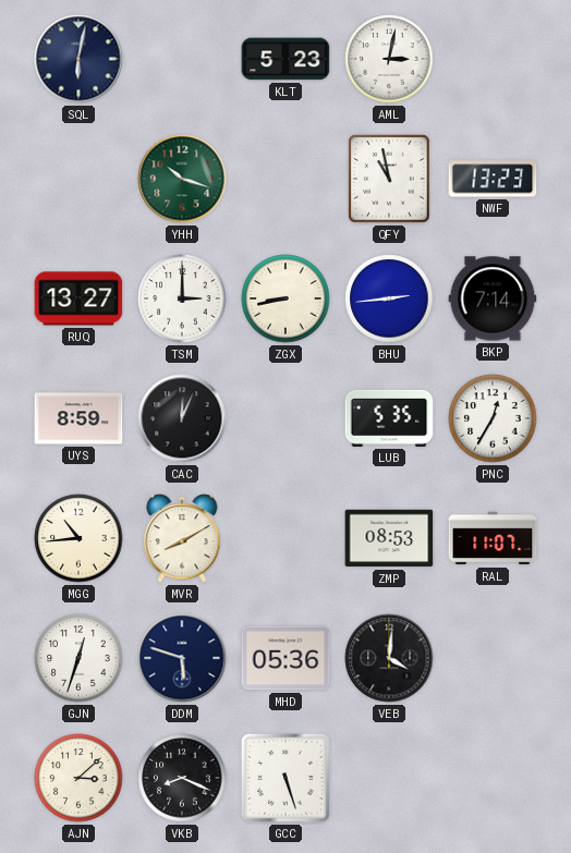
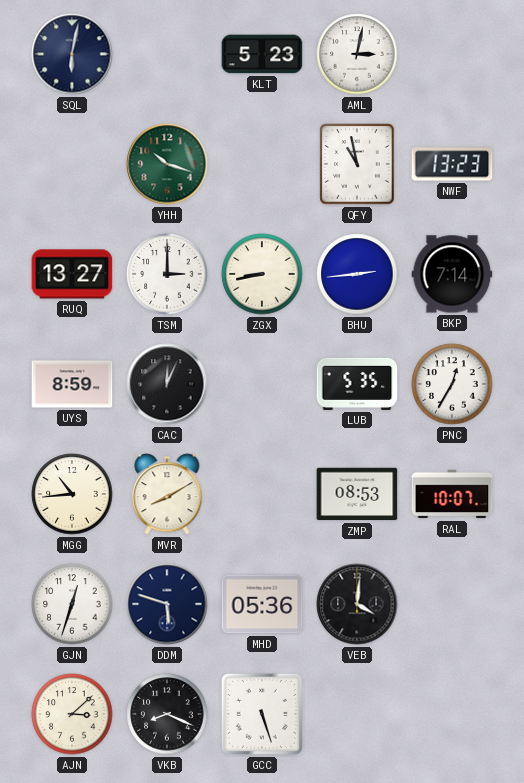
RAL: 11:07 -> 10:07
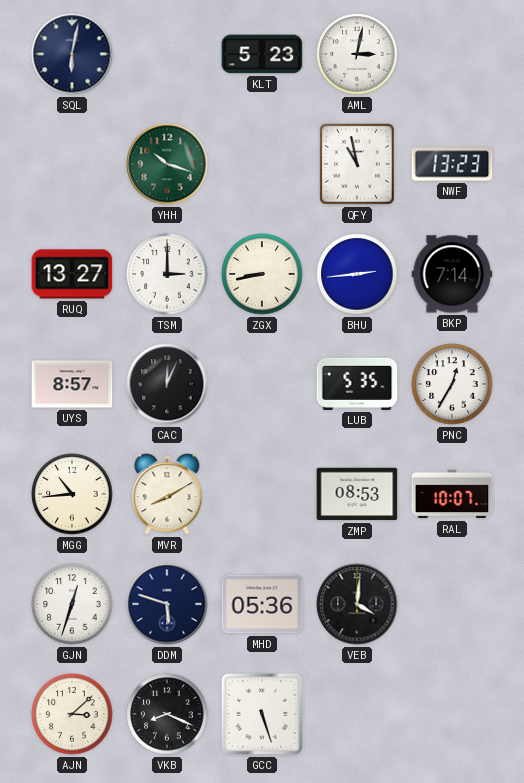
UYS: 8:59 -> 8:57
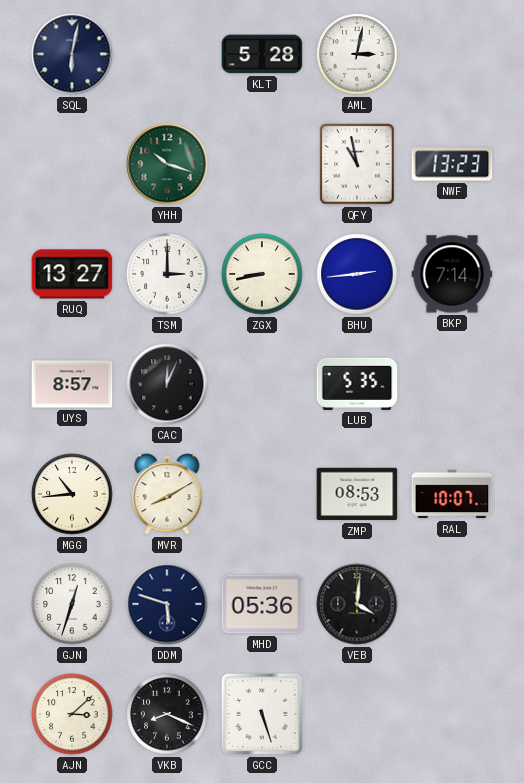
KLT: 5:23 -> 5:28
PNC: 12:35 -> none
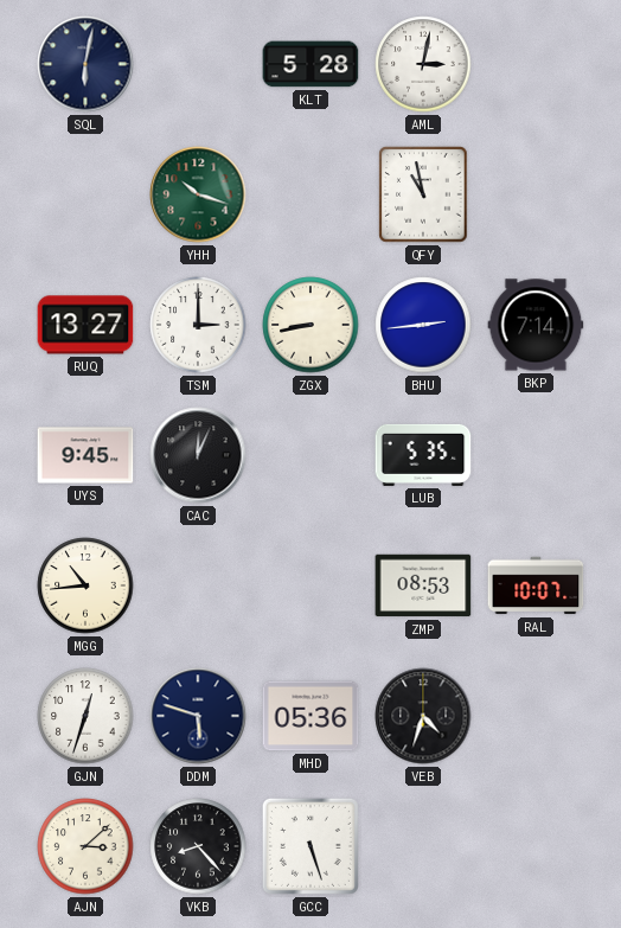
NWF: 13:23 -> none
UYS: 8:57 -> 9:45
MVR: 8:10 -> none
VEB: 4:01 -> 4:33
VKB: 8:19 -> 8:23
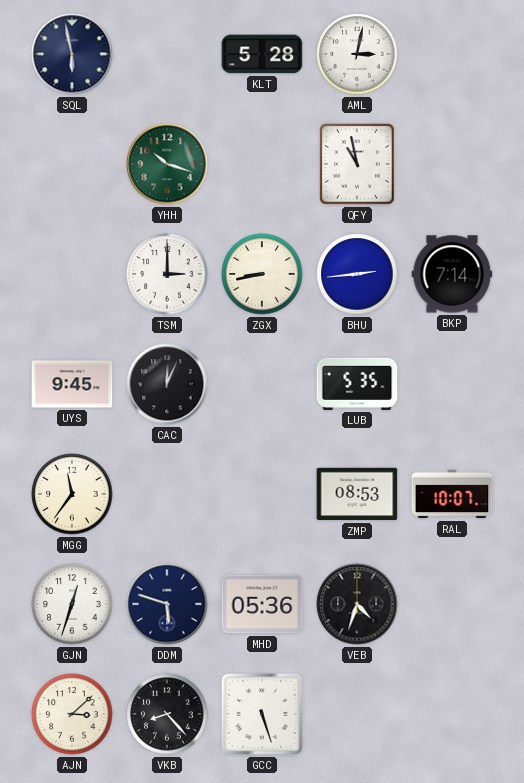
SQL: 6:02 -> 5:58
RUQ: 13:27 -> none
MGG: 10:44 -> 11:36
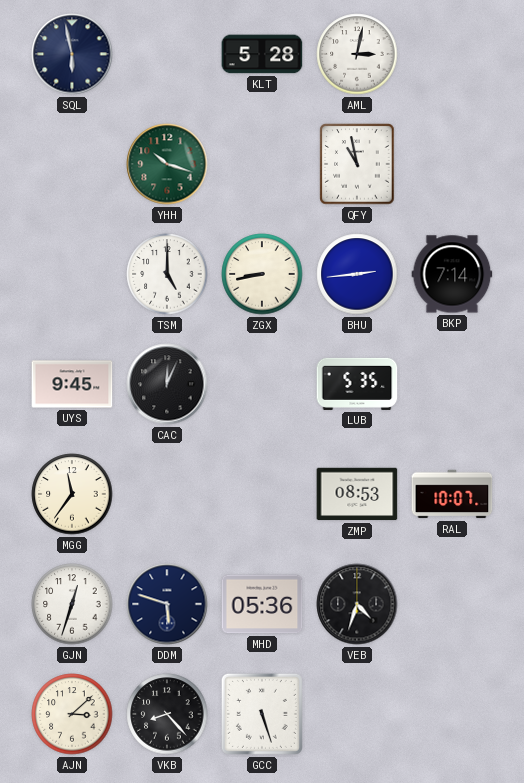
TSM: 3:00 -> 5:00
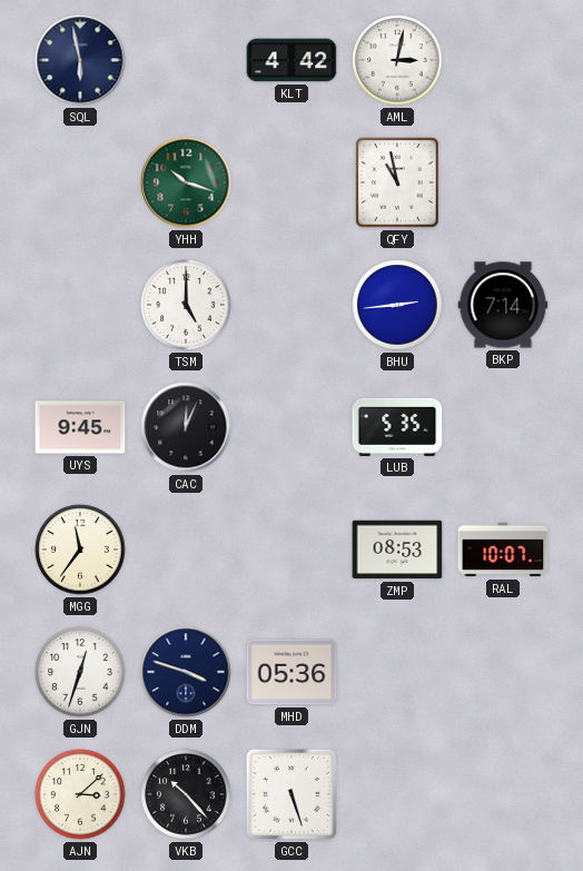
KLT: 5:28 -> 4:42
ZGX: 8:43 -> none
DDM: 5:48 -> 3:48
VEB: 4:33 -> none
VKB: 8:23 -> 10:23
